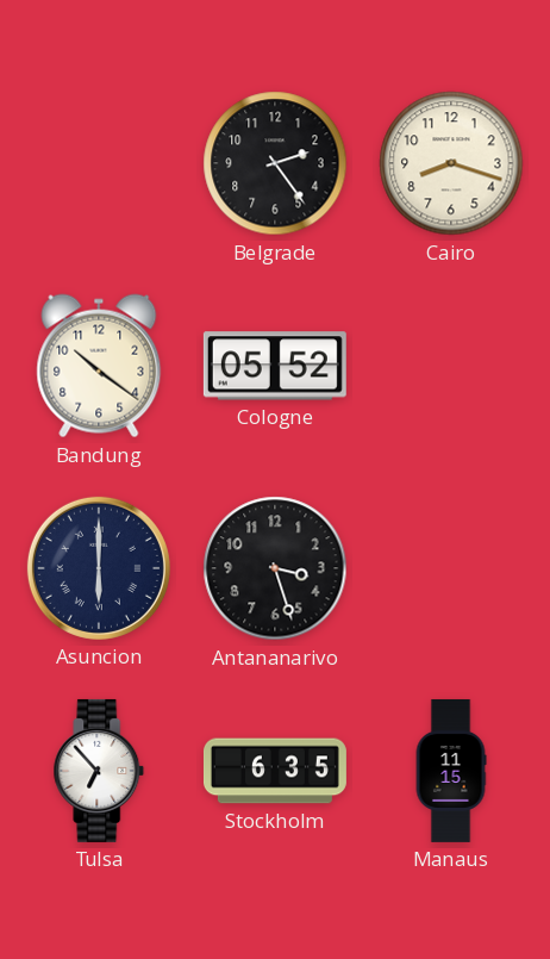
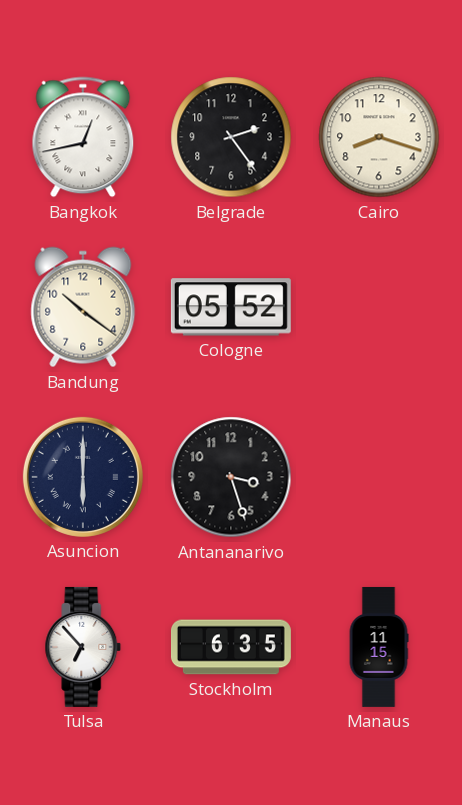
Bangkok: none -> 12:43
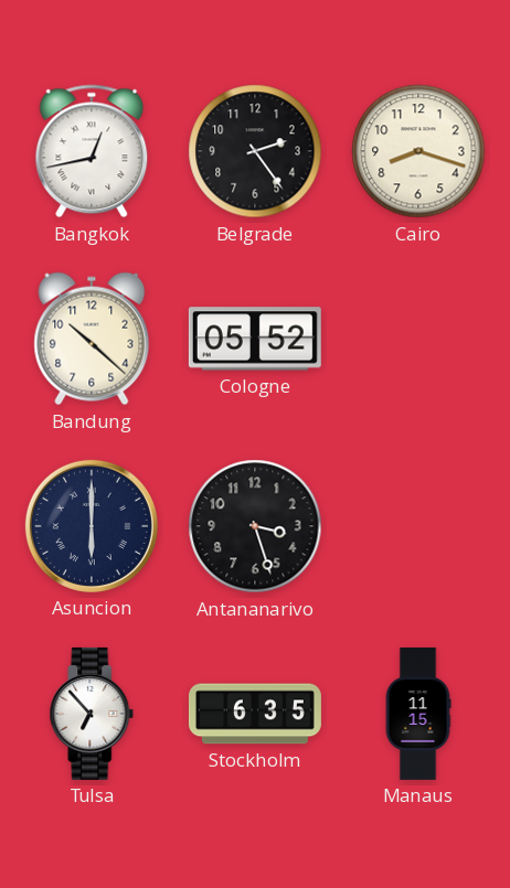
Bandung: 10:21 -> 10:22
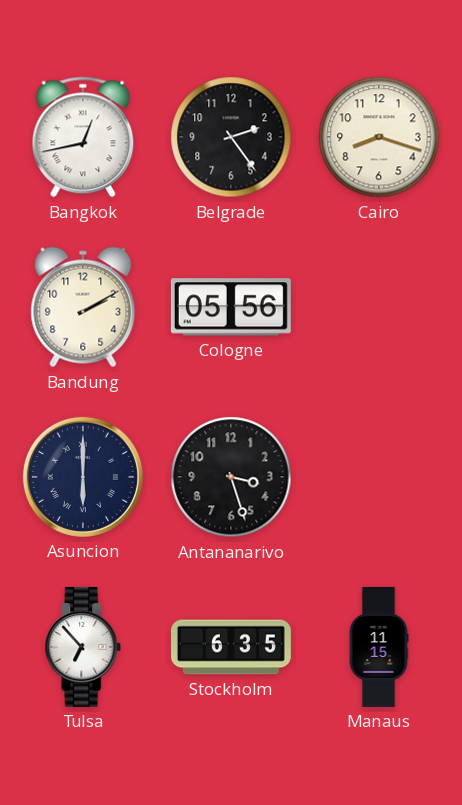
Bandung: 10:22 -> 2:10
Cologne: 05:52 -> 05:56
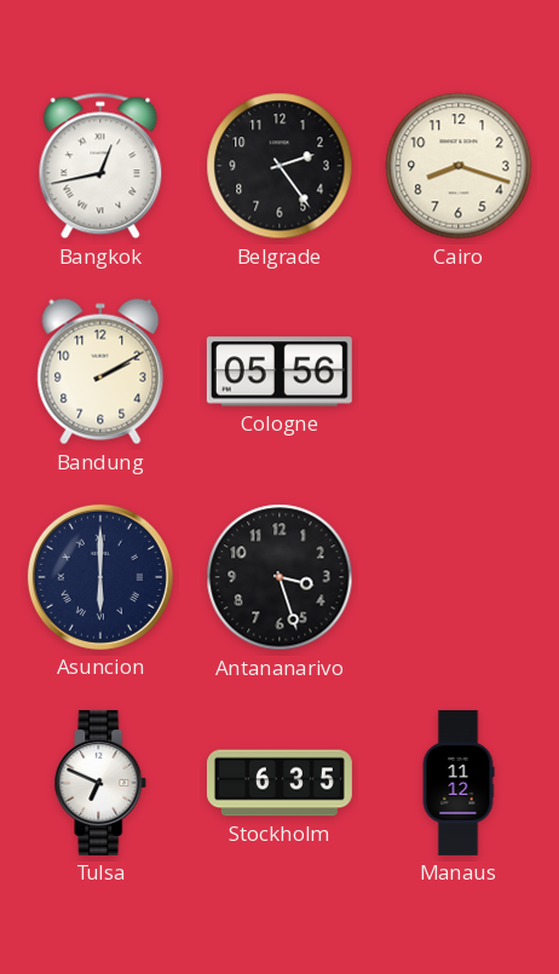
Tulsa: 6:53 -> 6:49
Manaus: 11:15 -> 11:12
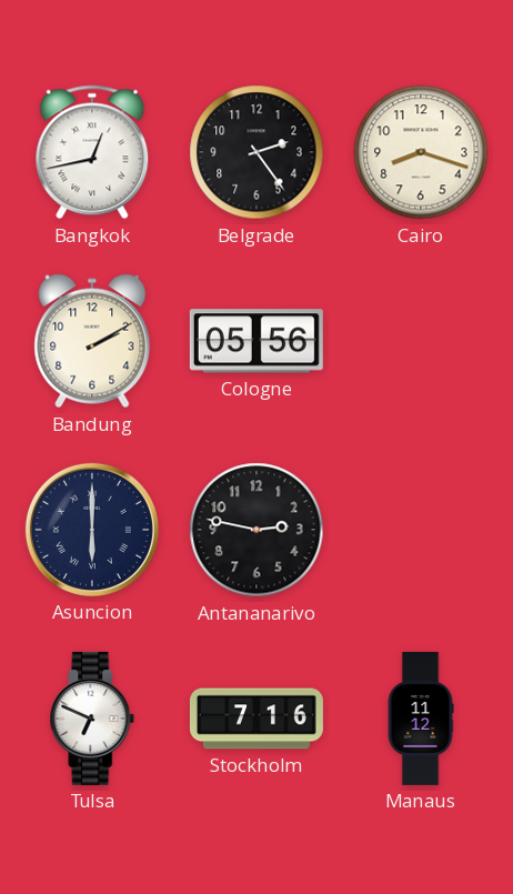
Antananarivo: 3:27 -> 2:47
Stockholm: 6:35 -> 7:16
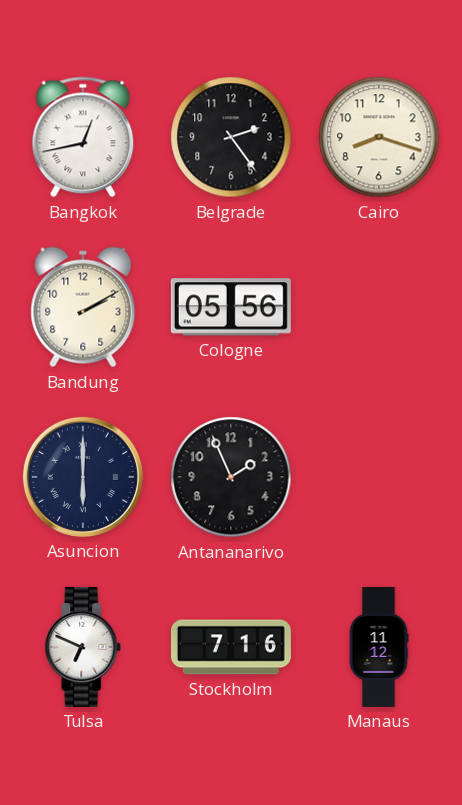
Antananarivo: 2:47 -> 1:56
